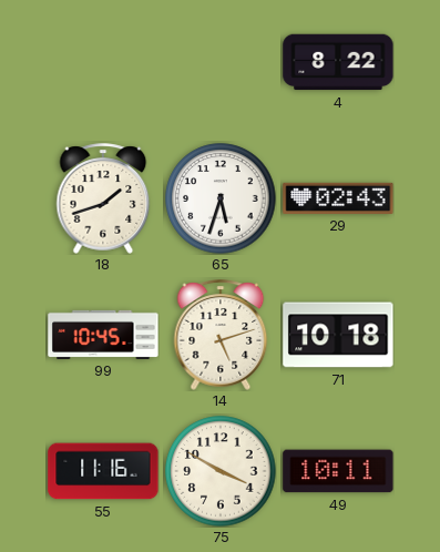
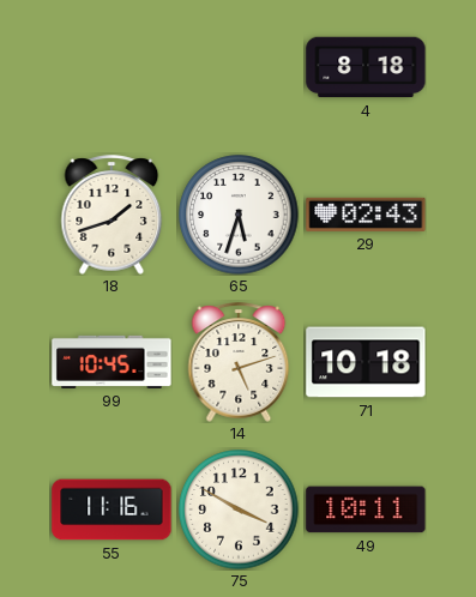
4: 8:22 -> 8:18
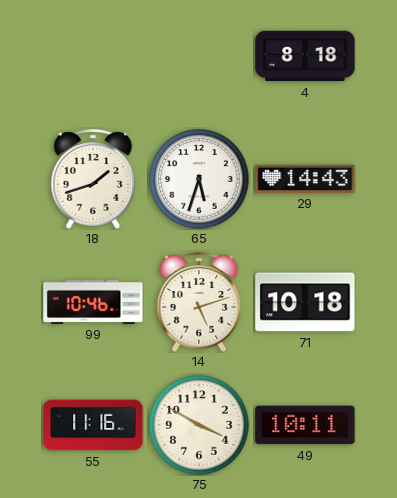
29: 02:43 -> 14:43
99: 10:45 -> 10:46
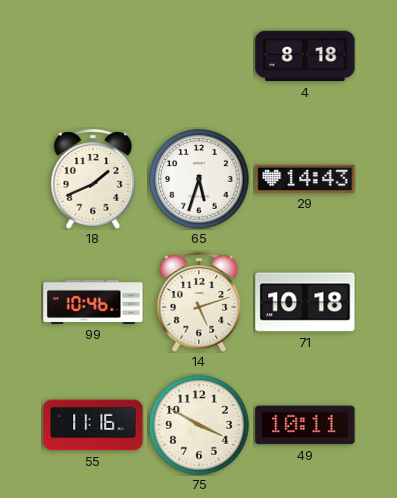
18: 1:42 -> 1:41
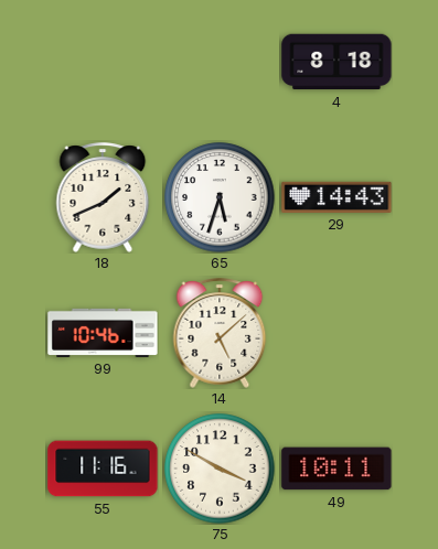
14: 5:12 -> 5:08
71: 10:18 -> none
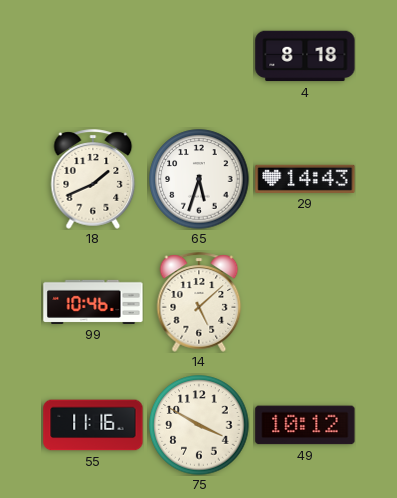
49: 10:11 -> 10:12
